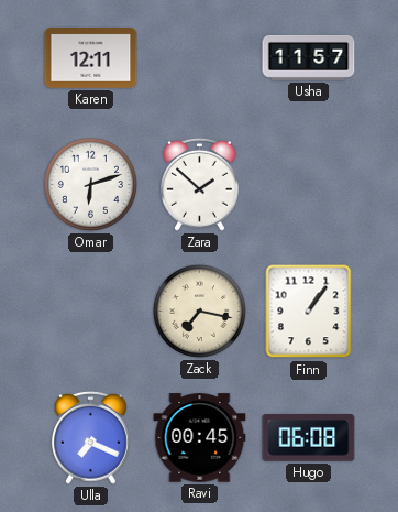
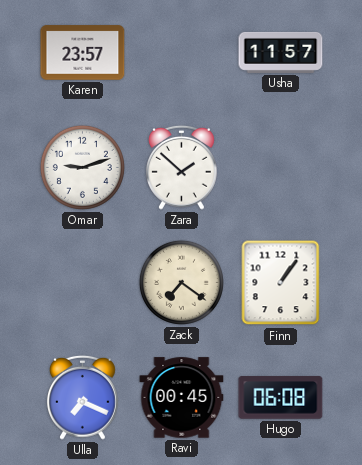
Karen: 12:11 -> 23:57
Omar: 6:12 -> 9:12
Zack: 7:17 -> 7:21
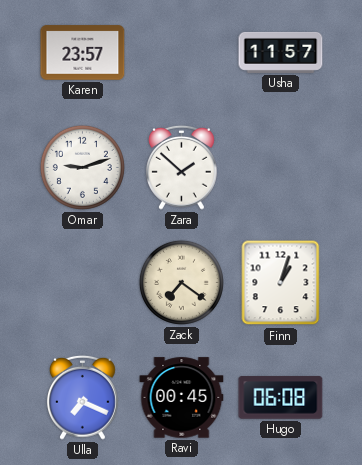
Finn: 1:06 -> 1:03
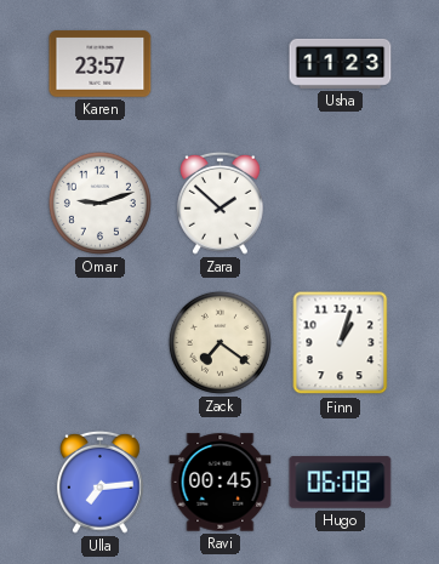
Usha: 11:57 -> 11:23
Ulla: 7:19 -> 7:14
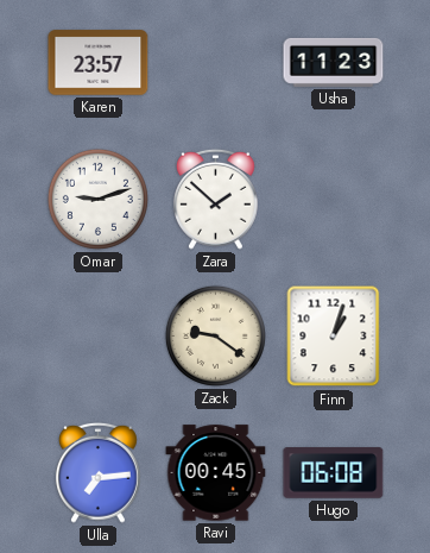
Zack: 7:21 -> 9:21
